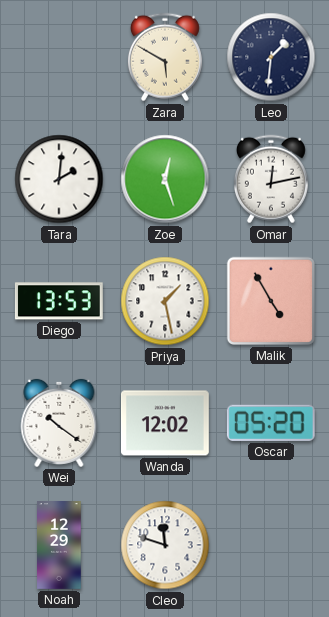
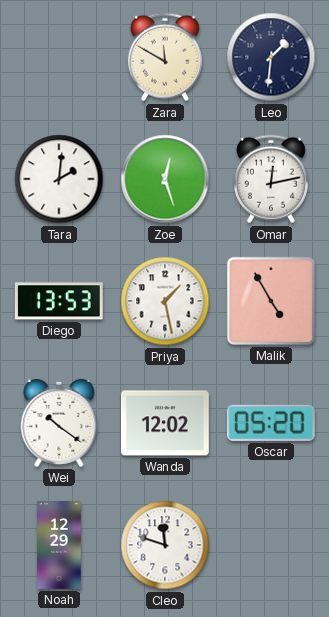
Zara: 5:50 -> 11:50
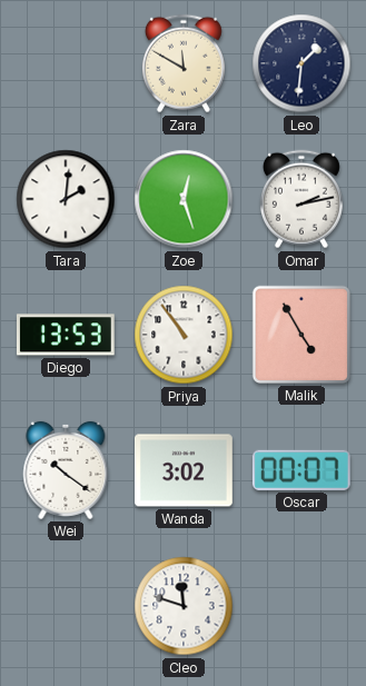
Omar: 12:13 -> 2:13
Priya: 1:28 -> 10:54
Wanda: 12:02 -> 3:02
Oscar: 05:20 -> 00:07
Noah: 12:29 -> none
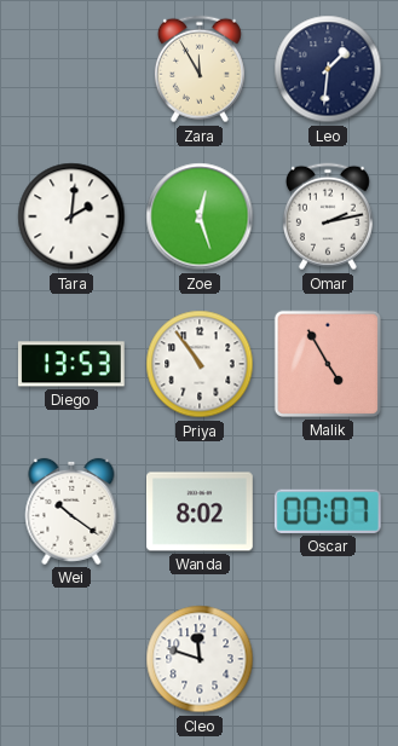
Zara: 11:50 -> 11:55
Wanda: 3:02 -> 8:02
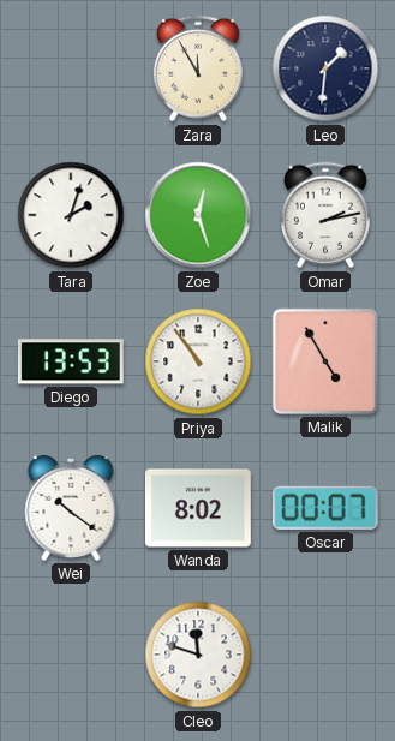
Tara: 2:01 -> 2:03
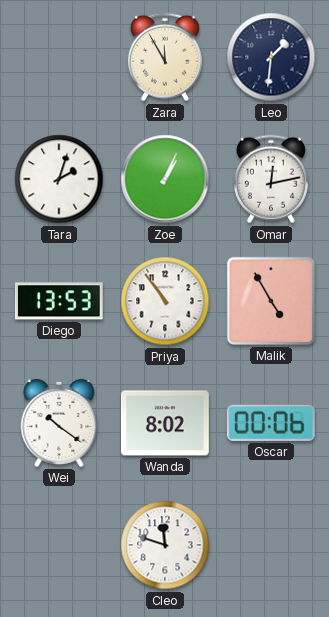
Zoe: 12:27 -> 1:04
Omar: 2:13 -> 12:13
Oscar: 00:07 -> 00:06
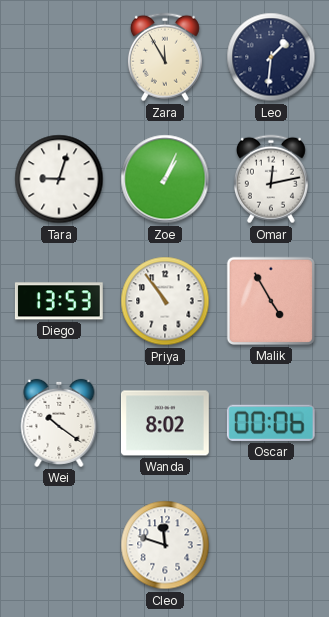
Tara: 2:03 -> 9:03
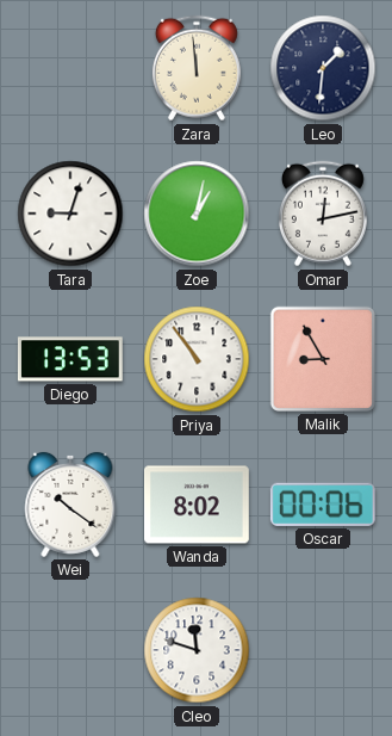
Zara: 11:55 -> 11:59
Zoe: 1:04 -> 1:02
Malik: 4:55 -> 8:55
